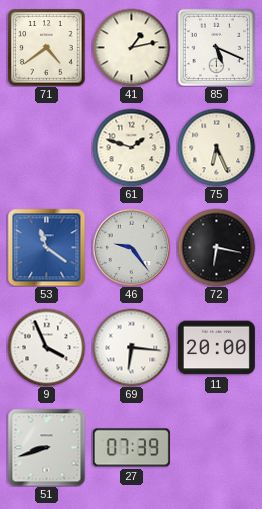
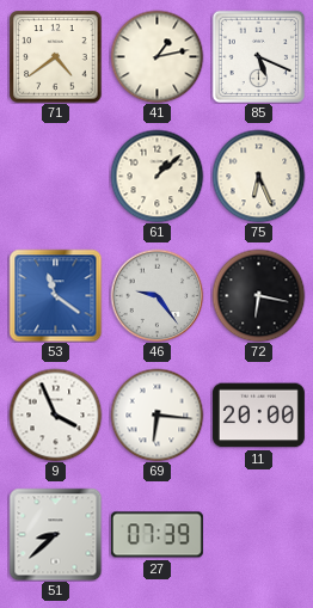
61: 1:48 -> 1:08
51: 8:42 -> 8:38
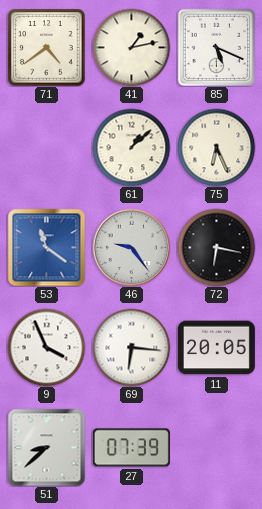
11: 20:00 -> 20:05
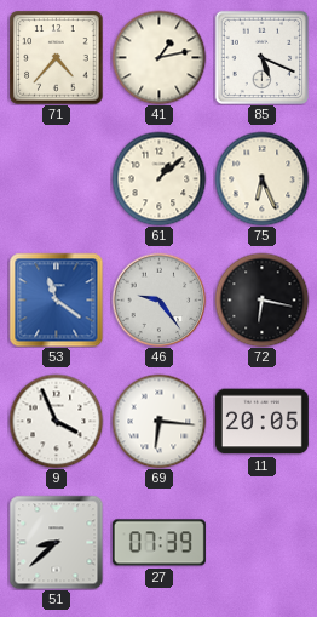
71: 4:39 -> 4:37
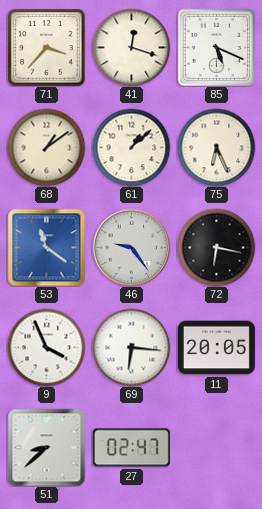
71: 4:37 -> 3:37
41: 1:13 -> 12:18
68: none -> 1:09
27: 07:39 -> 02:47
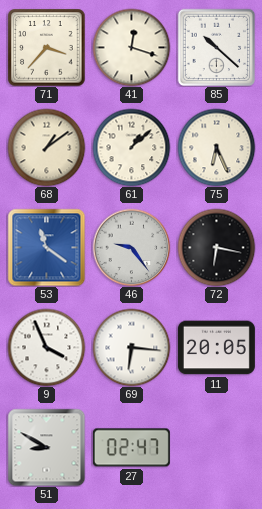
85: 5:19 -> 10:22
51: 8:38 -> 8:50
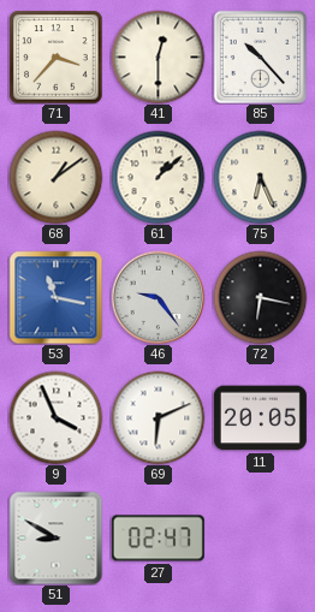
41: 12:18 -> 12:30
85: 10:22 -> 10:23
53: 11:21 -> 11:17
69: 6:16 -> 6:11
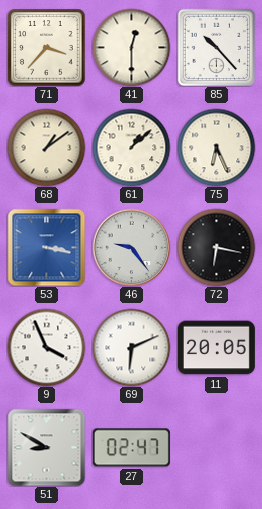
53: 11:17 -> 3:17
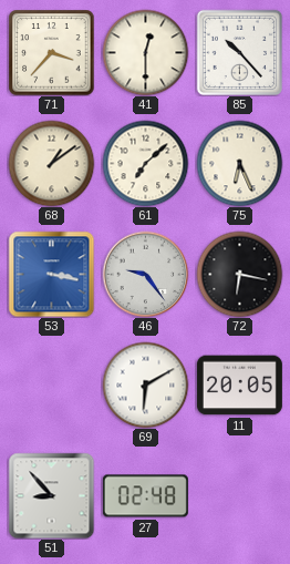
61: 1:08 -> 7:08
9: 3:56 -> none
69: 6:11 -> 6:10
51: 8:50 -> 8:53
27: 02:47 -> 02:48
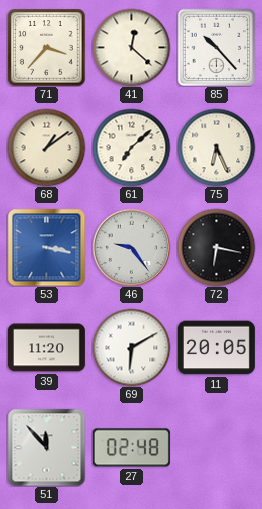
41: 12:30 -> 12:22
39: none -> 11:20
51: 8:53 -> 11:53
